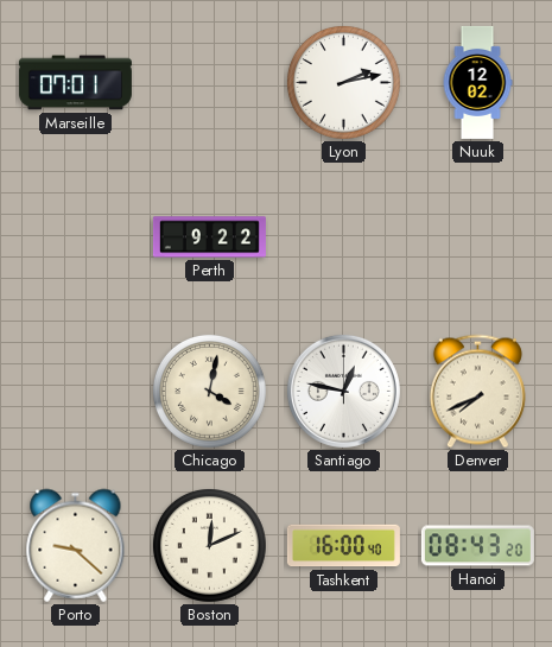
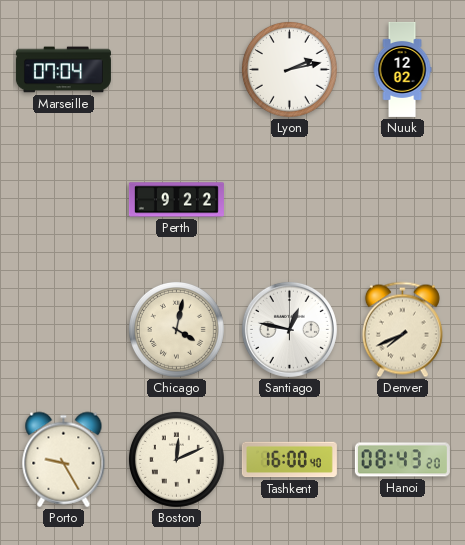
Marseille: 07:01 -> 07:04
Porto: 9:22 -> 9:25
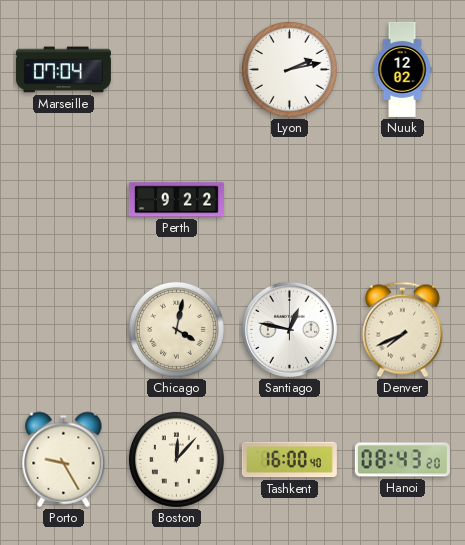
Boston: 12:11 -> 12:07
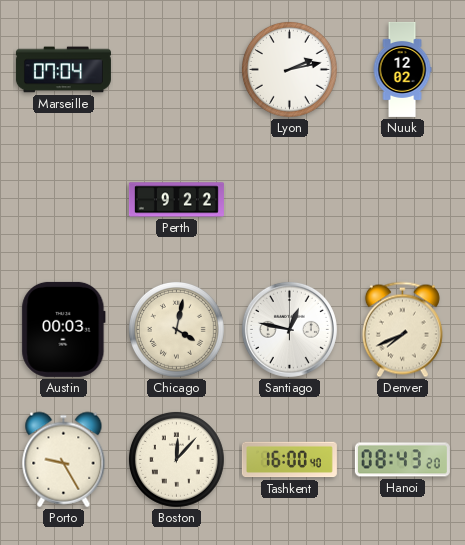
Austin: none -> 00:03
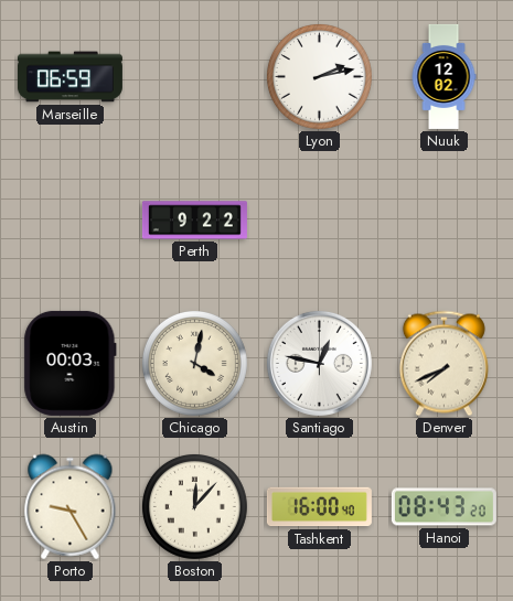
Marseille: 07:04 -> 06:59
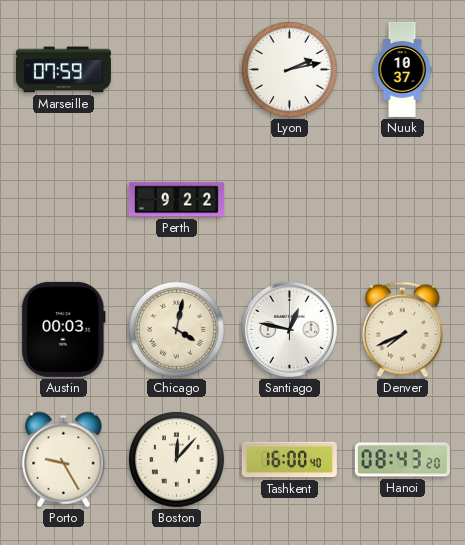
Marseille: 06:59 -> 07:59
Nuuk: 12:02 -> 10:37
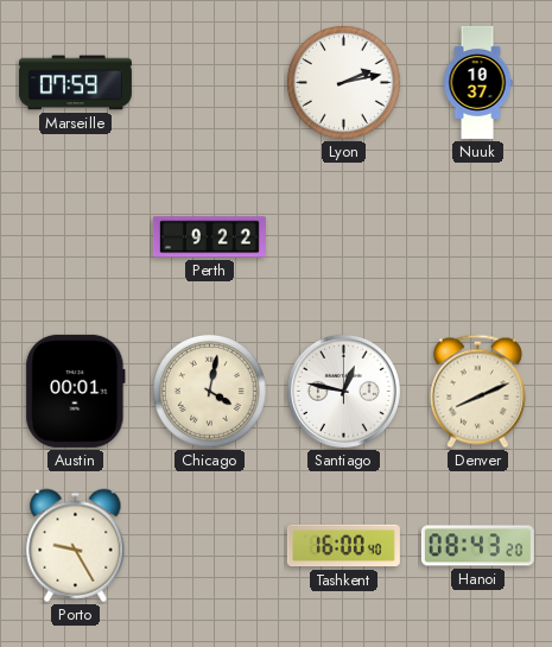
Austin: 00:03 -> 00:01
Denver: 7:41 -> 8:11
Boston: 12:07 -> none
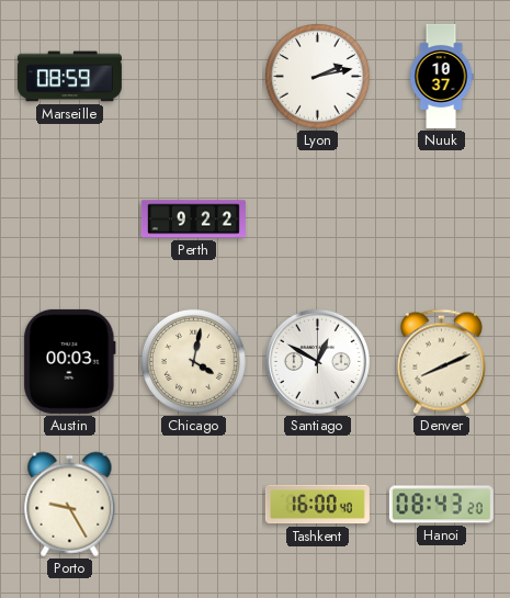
Marseille: 07:59 -> 08:59
Austin: 00:01 -> 00:03
Santiago: 12:47 -> 12:50
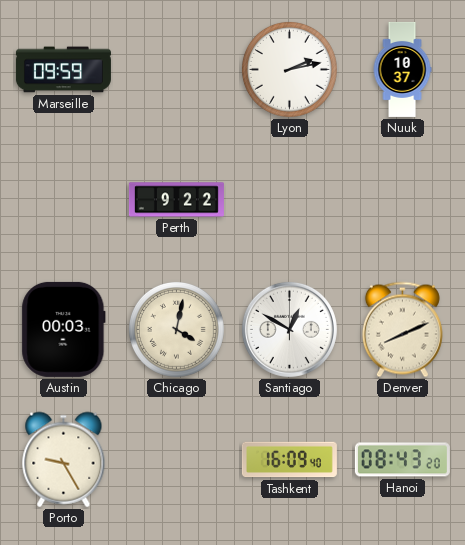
Marseille: 08:59 -> 09:59
Tashkent: 16:00 -> 16:09
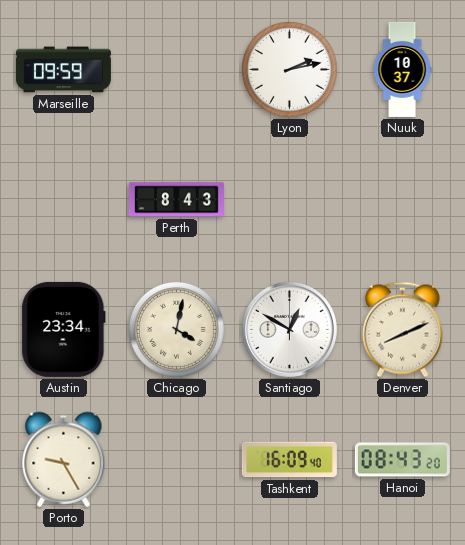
Perth: 9:22 -> 8:43
Austin: 00:03 -> 23:34
